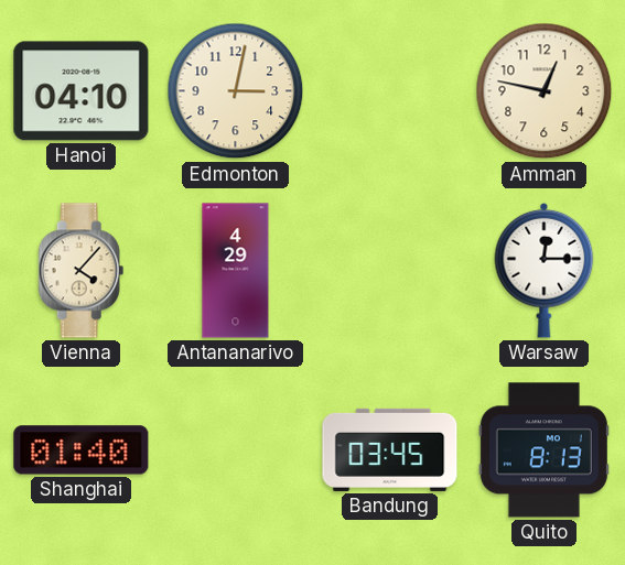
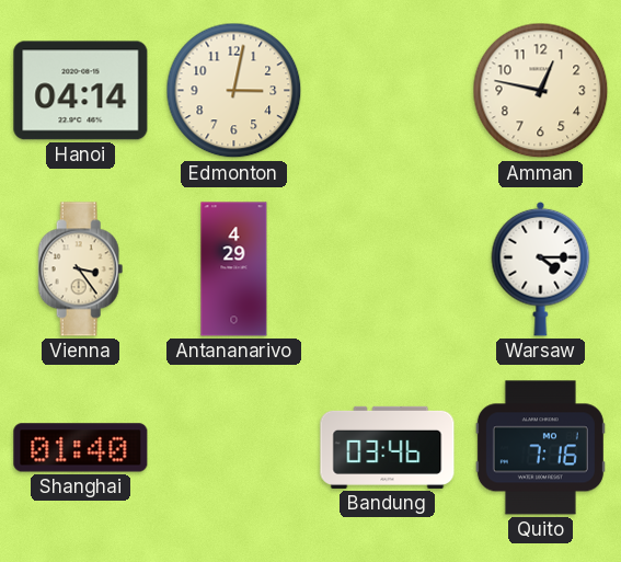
Hanoi: 04:10 -> 04:14
Vienna: 4:07 -> 3:24
Warsaw: 12:15 -> 4:15
Bandung: 03:45 -> 03:46
Quito: 8:13 -> 7:16
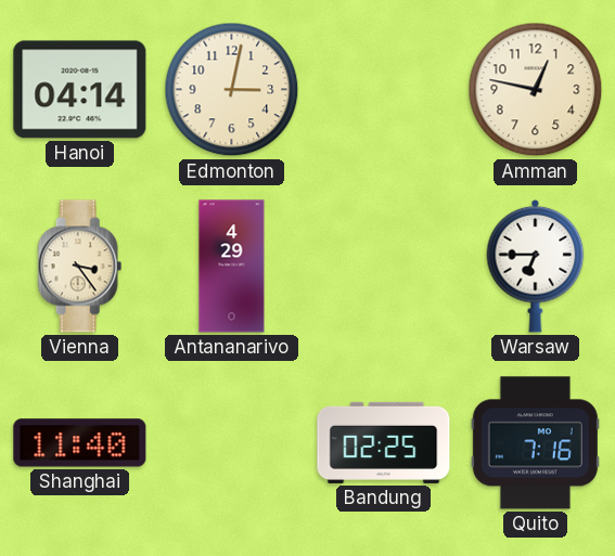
Warsaw: 4:15 -> 6:45
Shanghai: 01:40 -> 11:40
Bandung: 03:46 -> 02:25
